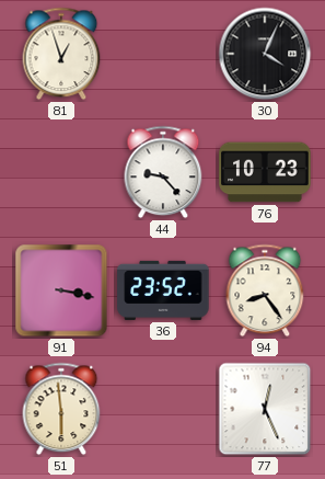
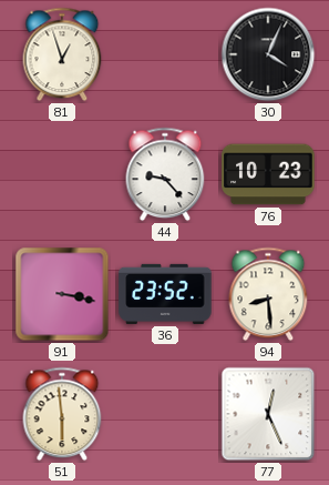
94: 8:24 -> 8:29
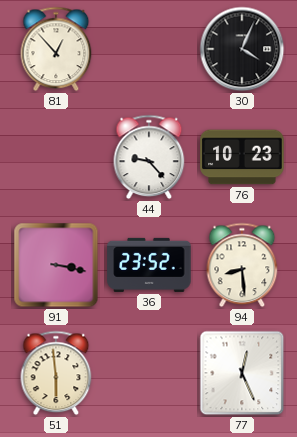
81: 12:57 -> 12:53
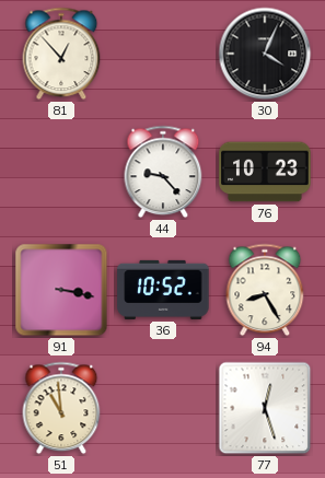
36: 23:52 -> 10:52
94: 8:29 -> 8:25
51: 5:59 -> 10:59
77: 12:26 -> 12:27
